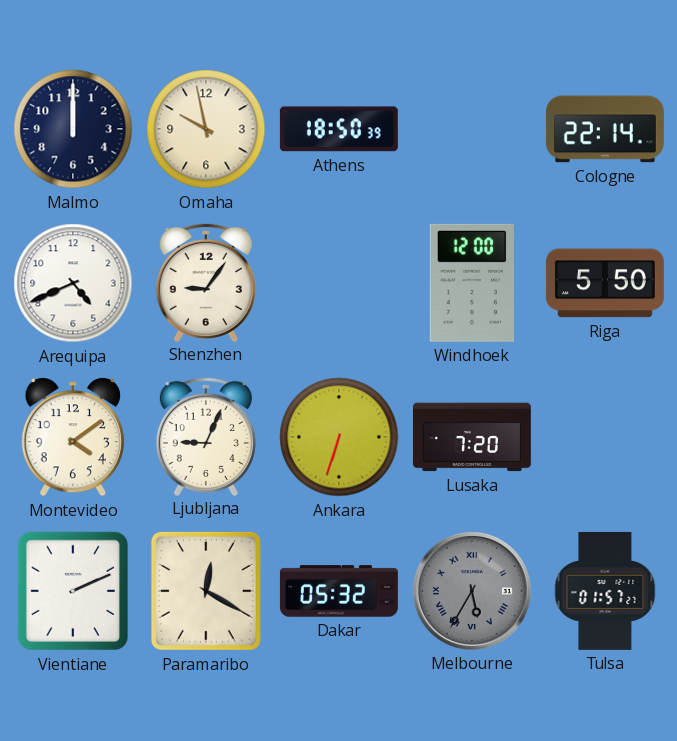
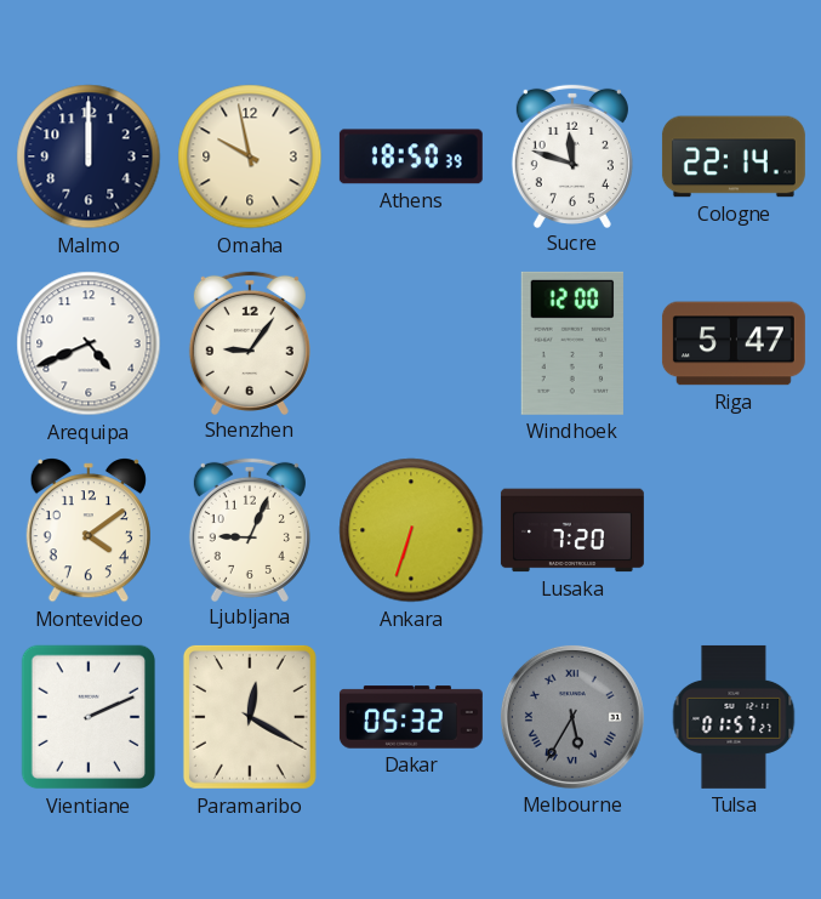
Sucre: none -> 11:48
Riga: 5:50 -> 5:47
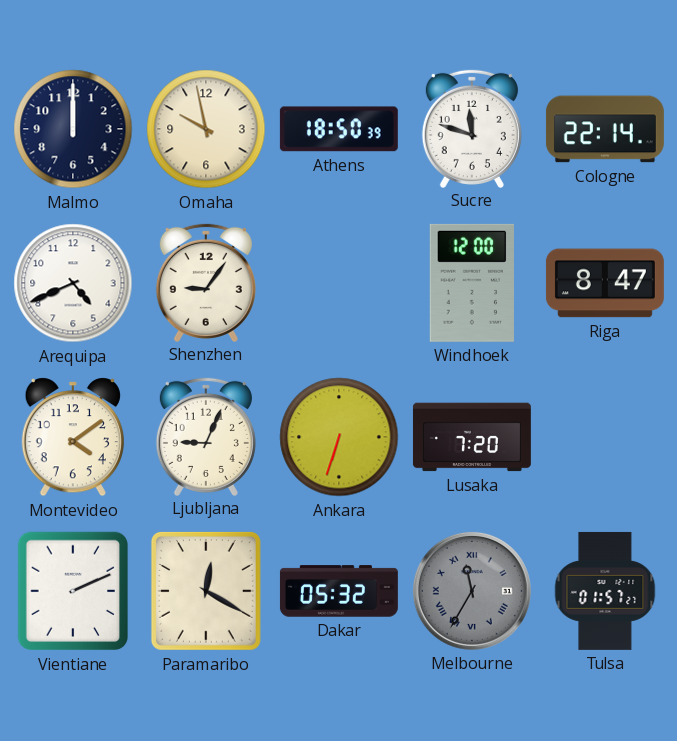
Riga: 5:47 -> 8:47
Melbourne: 5:35 -> 11:35
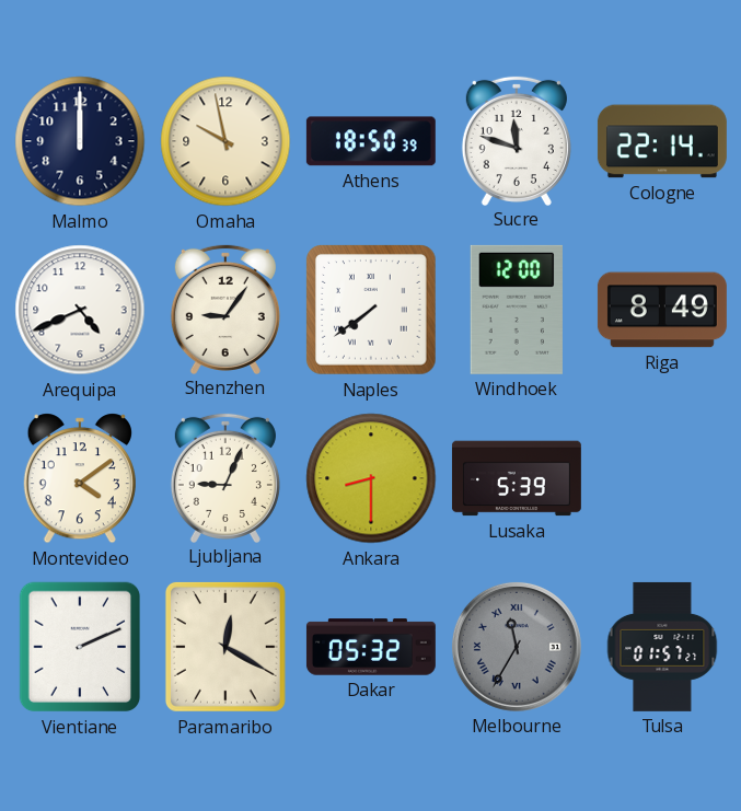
Naples: none -> 7:39
Riga: 8:47 -> 8:49
Ankara: 6:33 -> 8:30
Lusaka: 7:20 -> 5:39
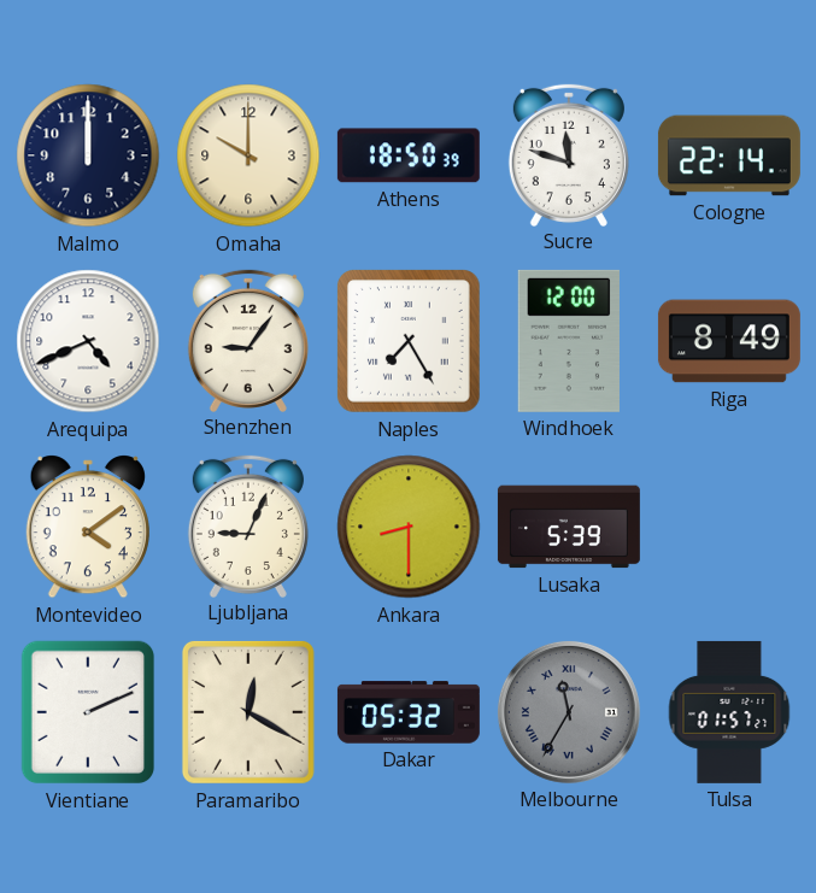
Omaha: 9:58 -> 10:00
Naples: 7:39 -> 7:25
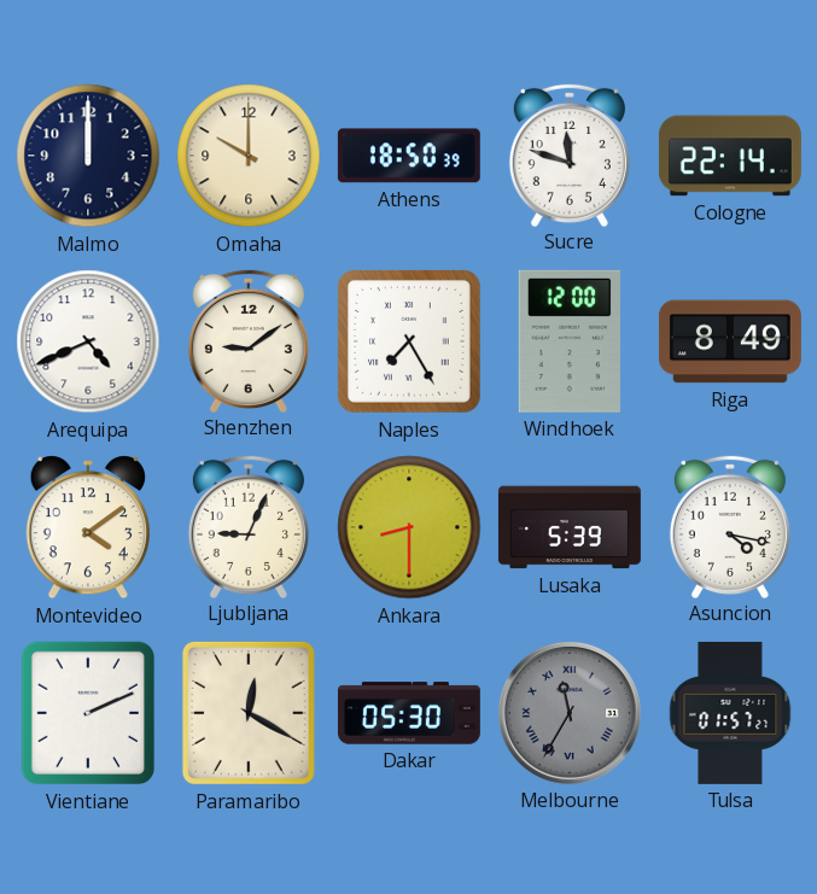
Shenzhen: 9:06 -> 9:09
Asuncion: none -> 4:17
Dakar: 05:32 -> 05:30
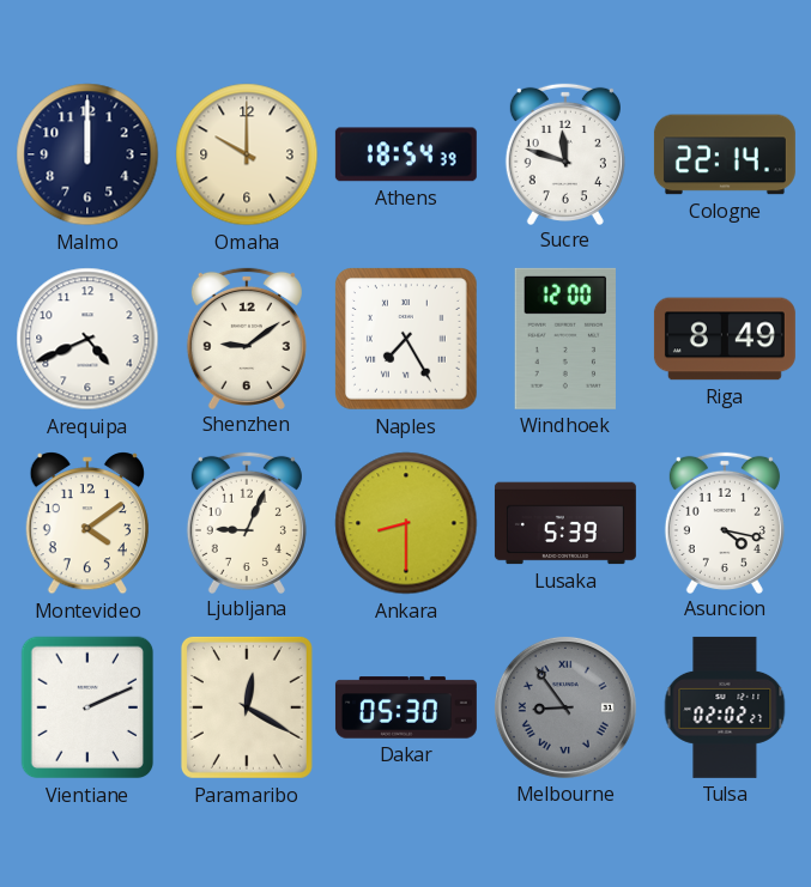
Athens: 18:50 -> 18:54
Melbourne: 11:35 -> 8:54
Tulsa: 01:57 -> 02:02
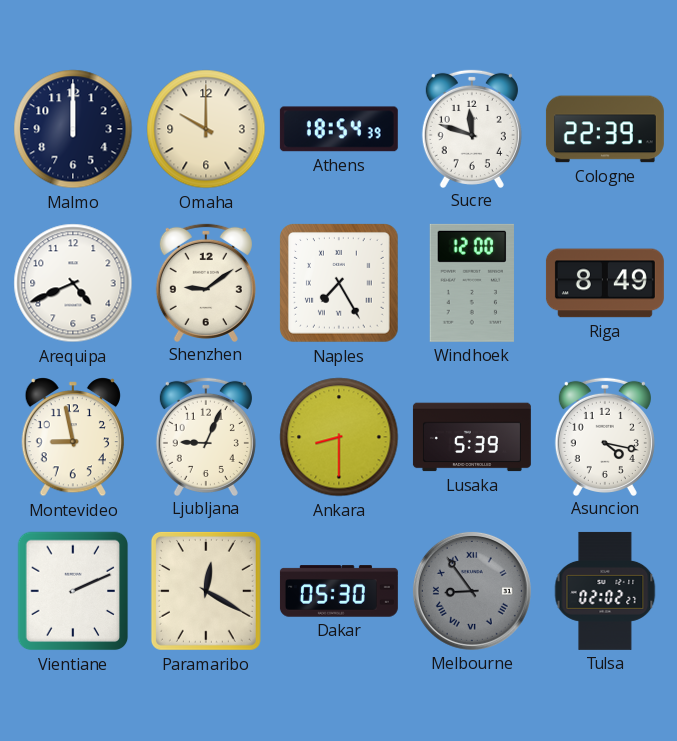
Cologne: 22:14 -> 22:39
Montevideo: 4:09 -> 8:58
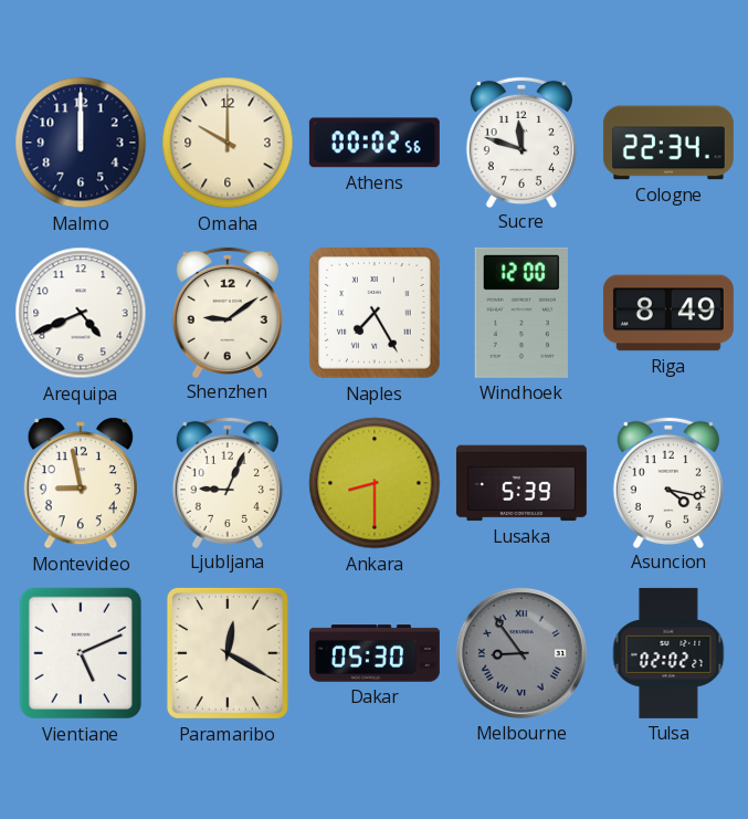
Athens: 18:54 -> 00:02
Cologne: 22:39 -> 22:34
Vientiane: 2:11 -> 5:11
